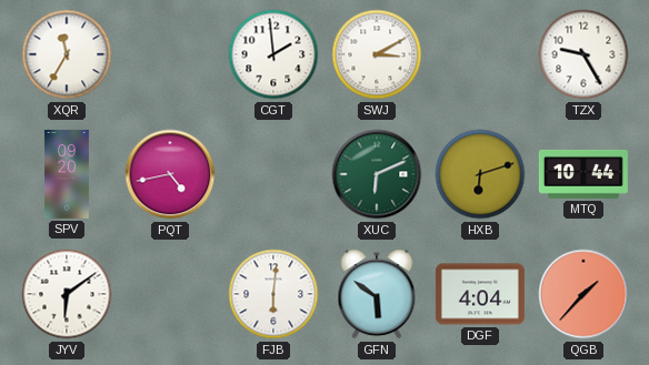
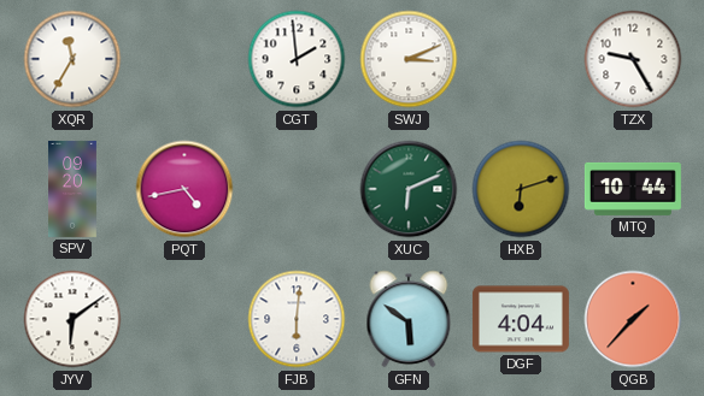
SWJ: 3:10 -> 3:11
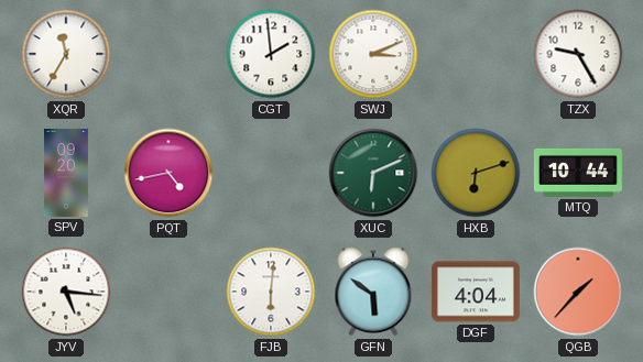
JYV: 6:09 -> 5:16
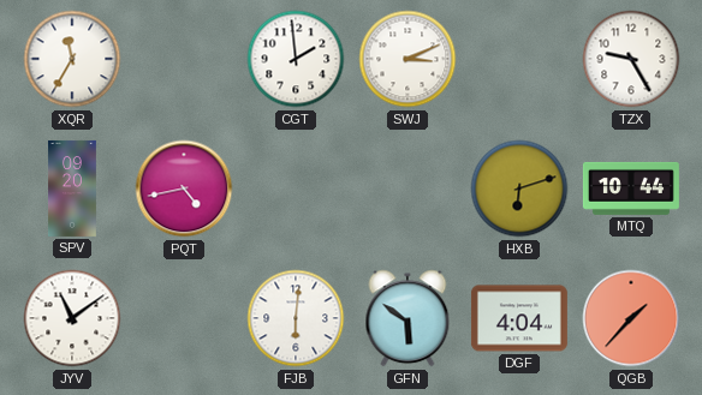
XUC: 6:11 -> none
JYV: 5:16 -> 11:09
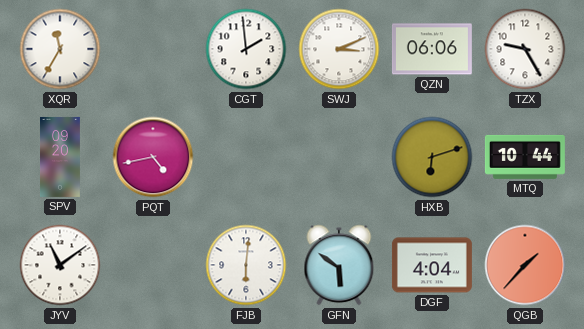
QZN: none -> 06:06
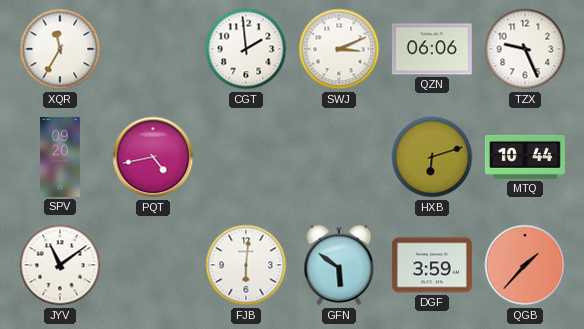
TZX: 9:25 -> 9:26
DGF: 4:04 -> 3:59
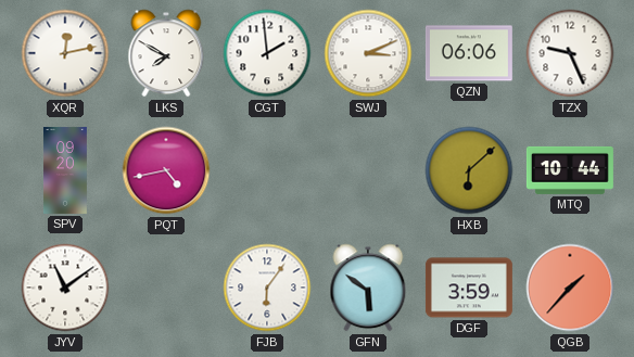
XQR: 11:35 -> 12:13
LKS: none -> 7:50
HXB: 6:12 -> 6:08
FJB: 6:01 -> 6:06
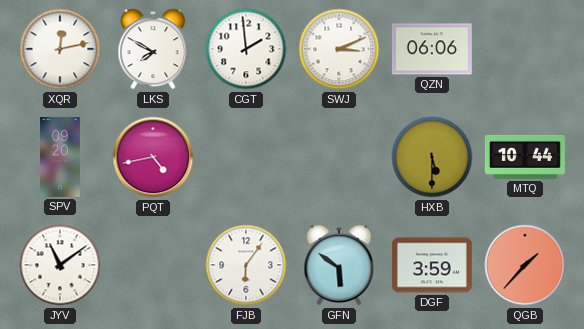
TZX: 9:26 -> none
HXB: 6:08 -> 5:30
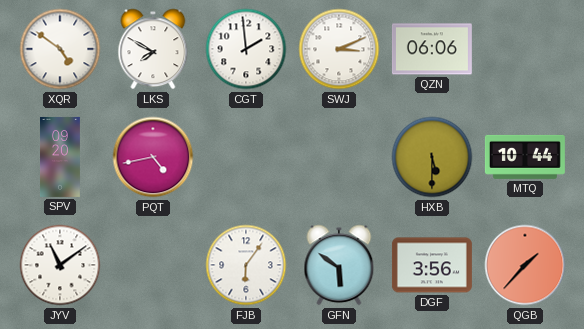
XQR: 12:13 -> 4:51
DGF: 3:59 -> 3:56
